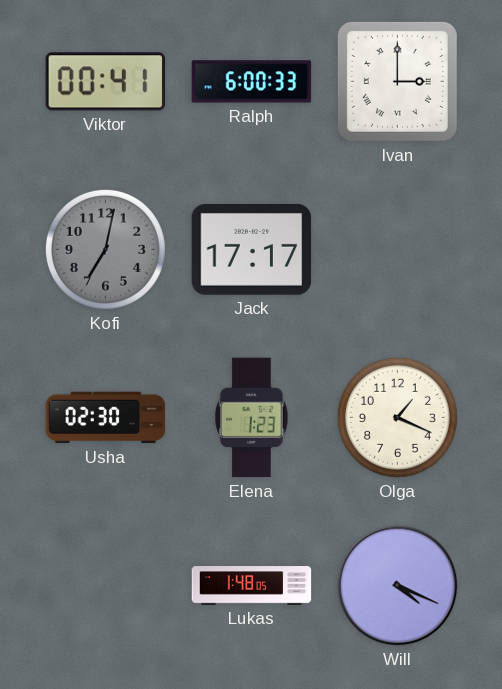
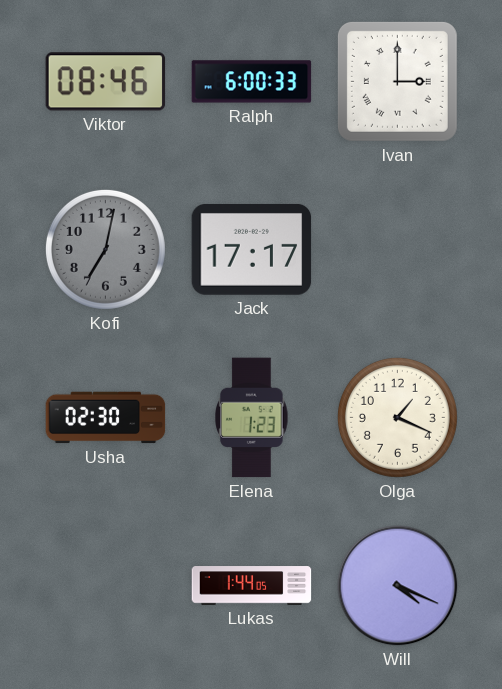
Viktor: 00:41 -> 08:46
Lukas: 1:48 -> 1:44
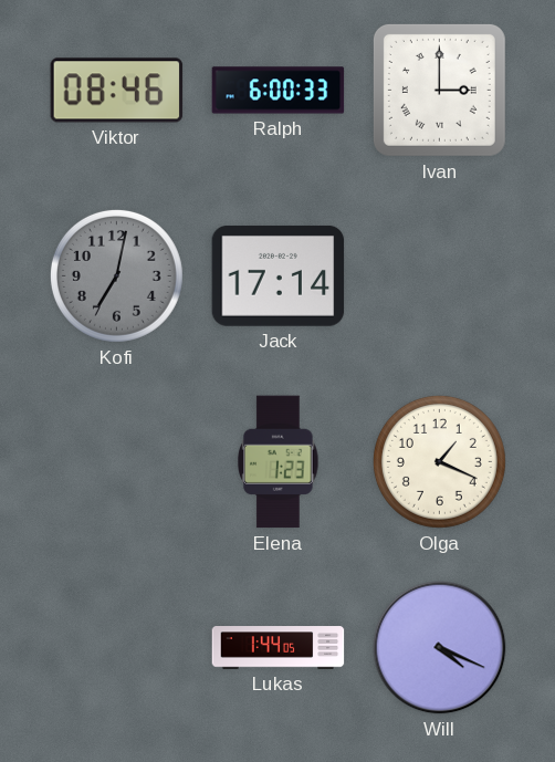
Jack: 17:17 -> 17:14
Usha: 02:30 -> none
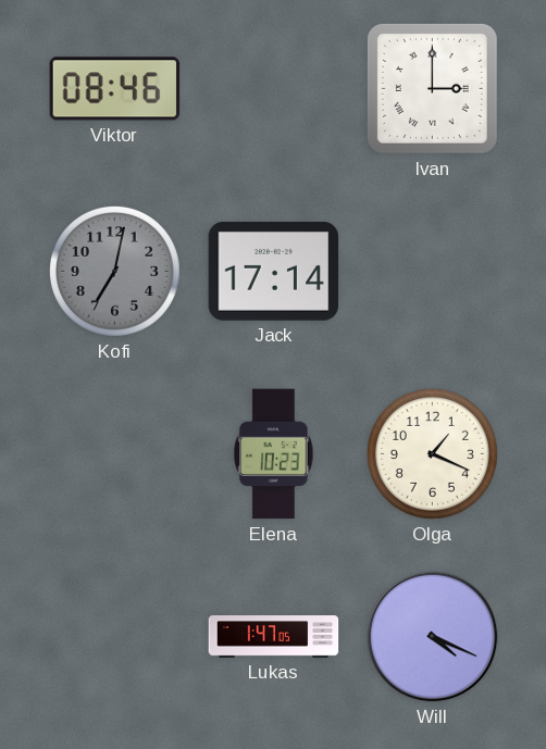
Ralph: 6:00 -> none
Elena: 1:23 -> 10:23
Lukas: 1:44 -> 1:47
